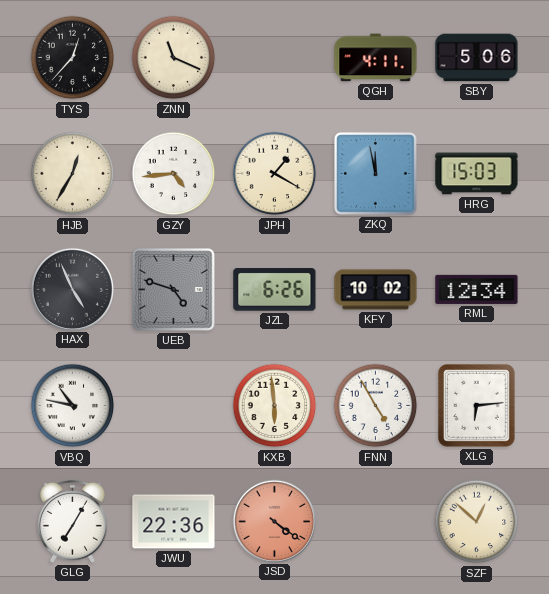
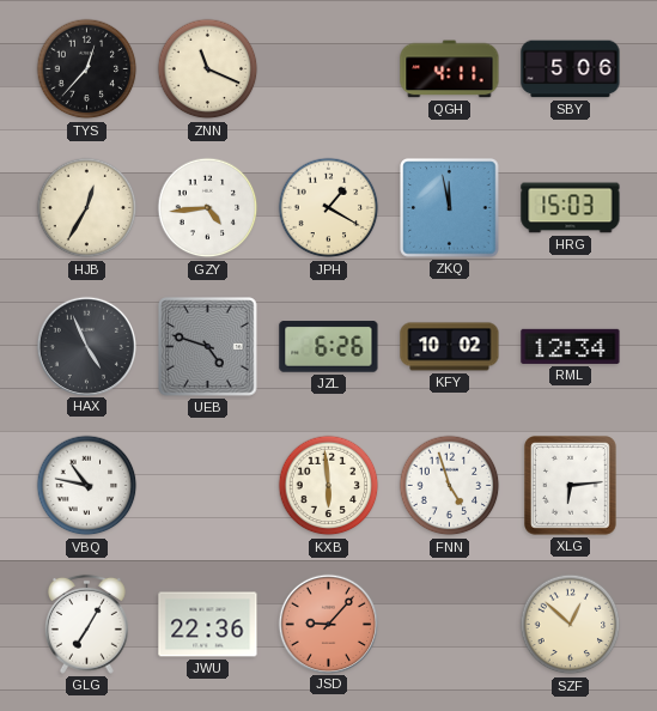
FNN: 4:55 -> 4:57
JSD: 4:21 -> 9:07
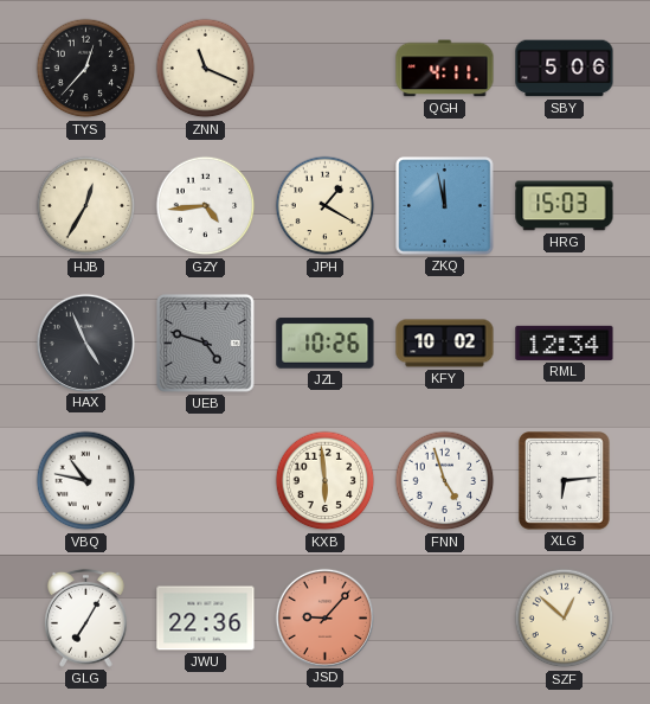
JZL: 6:26 -> 10:26
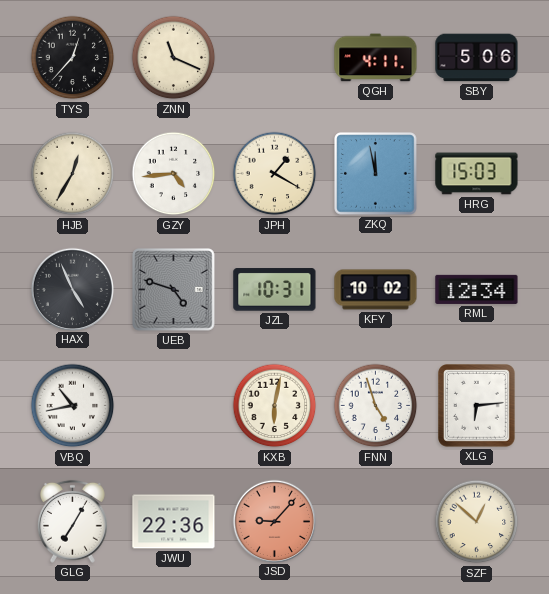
JZL: 10:26 -> 10:31
VBQ: 10:47 -> 10:43
KXB: 5:59 -> 6:02
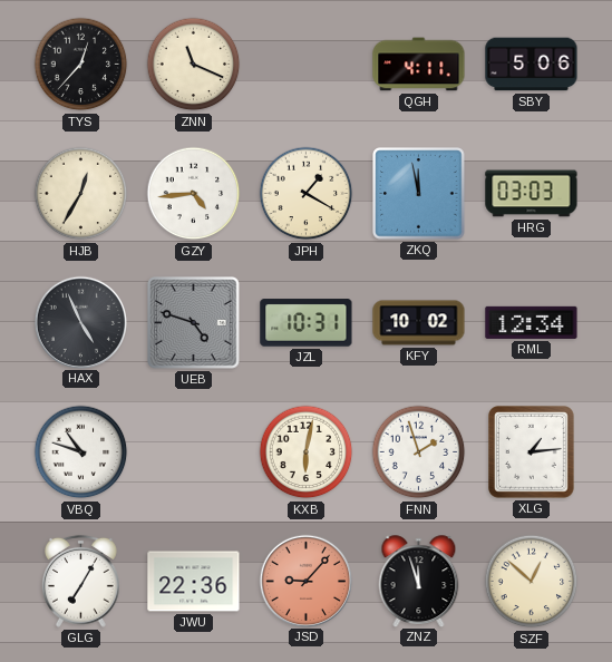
HRG: 15:03 -> 03:03
VBQ: 10:43 -> 10:48
FNN: 4:57 -> 1:57
XLG: 6:14 -> 1:14
ZNZ: none -> 11:57
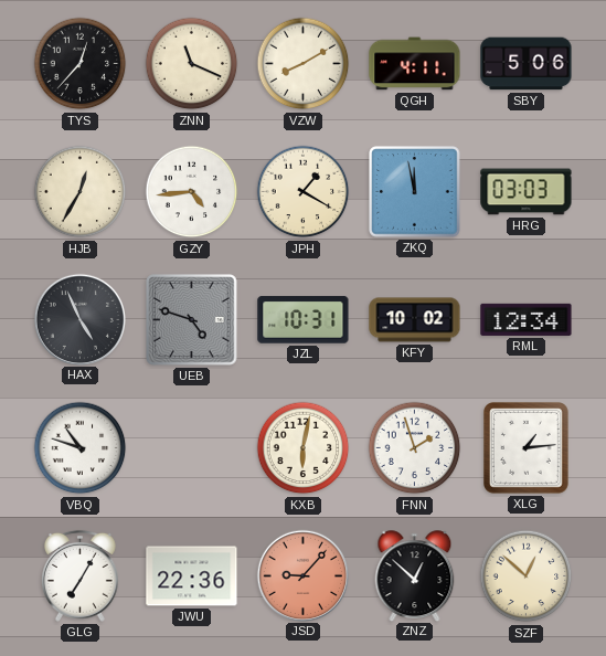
VZW: none -> 8:10
ZNZ: 11:57 -> 12:52
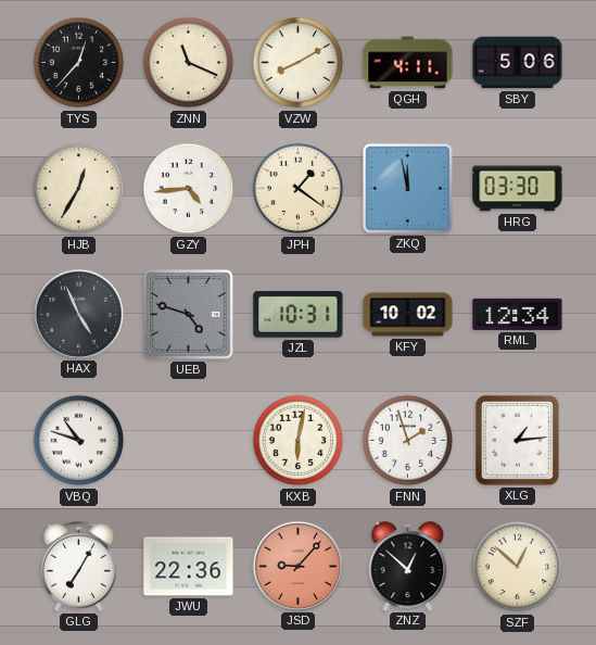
JPH: 1:20 -> 1:21
HRG: 03:03 -> 03:30
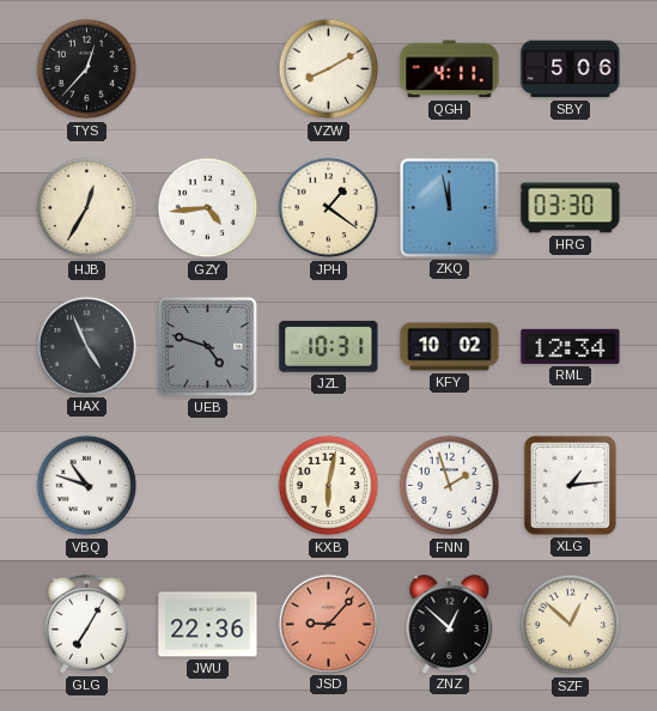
ZNN: 11:19 -> none
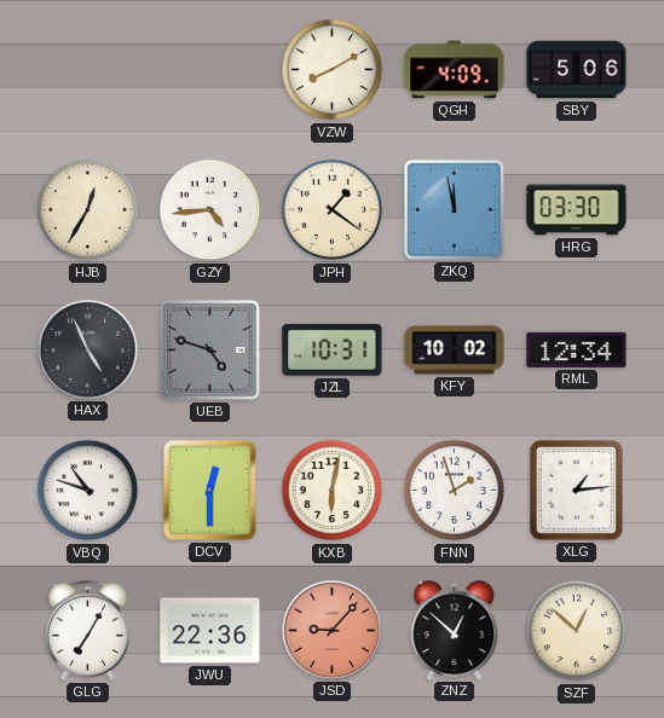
TYS: 12:37 -> none
QGH: 4:11 -> 4:09
DCV: none -> 12:30
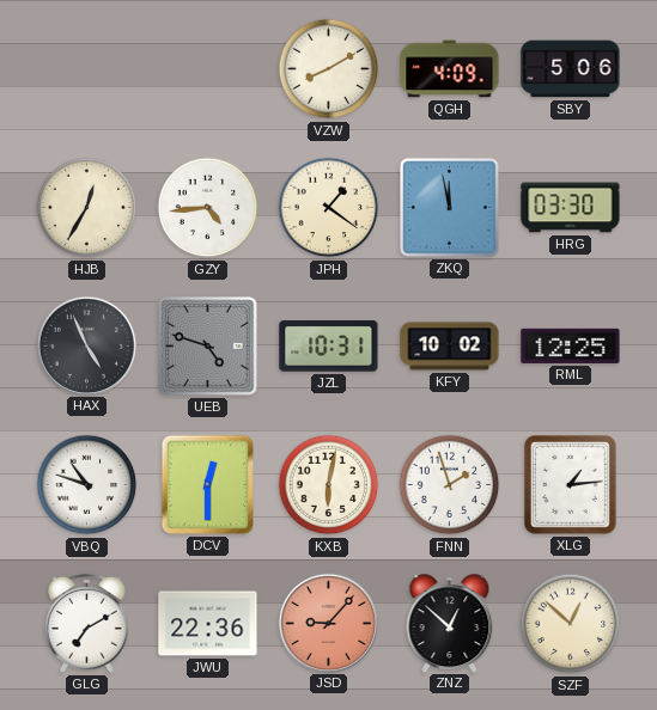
RML: 12:34 -> 12:25
GLG: 7:05 -> 7:10
